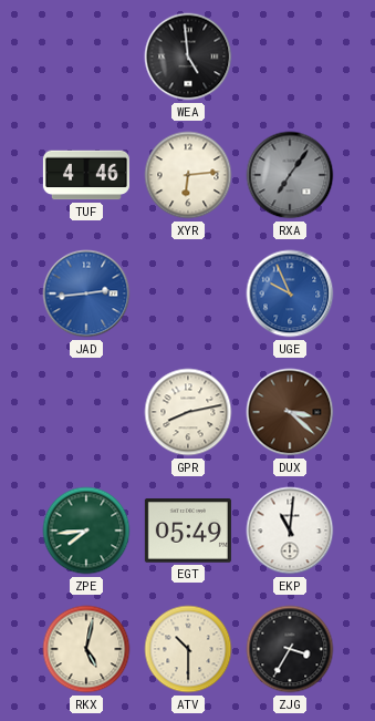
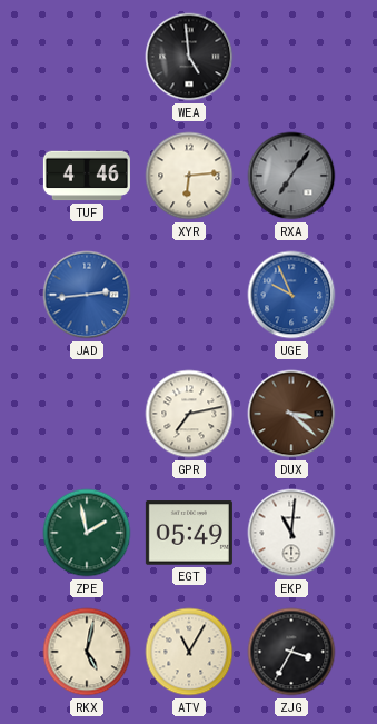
GPR: 8:13 -> 7:13
ZPE: 7:44 -> 1:58
ATV: 10:30 -> 11:05
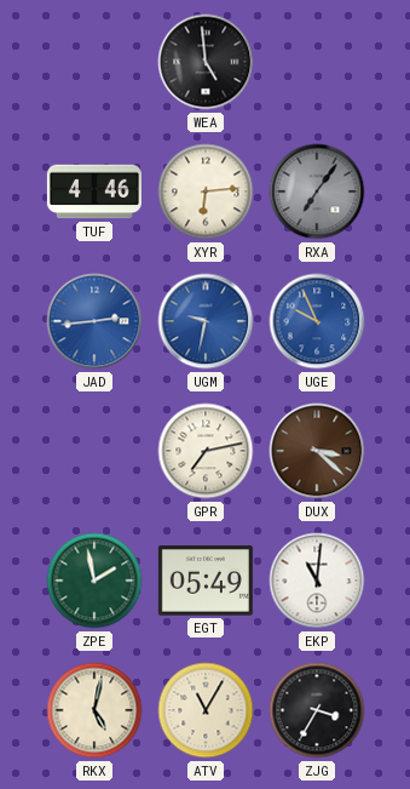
UGM: none -> 9:32
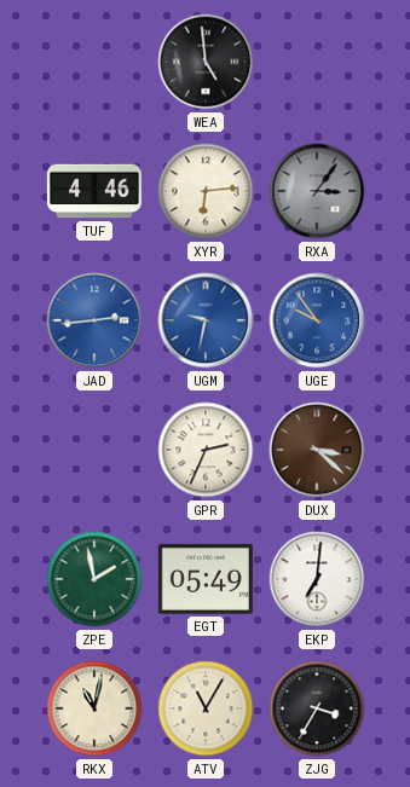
RXA: 7:06 -> 3:06
UGE: 9:56 -> 9:54
GPR: 7:13 -> 2:34
EKP: 11:01 -> 7:01
RKX: 5:02 -> 11:02
